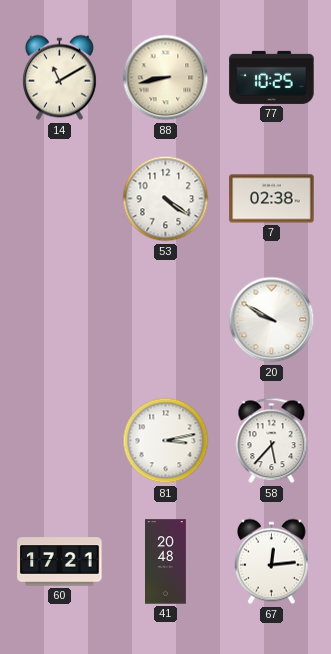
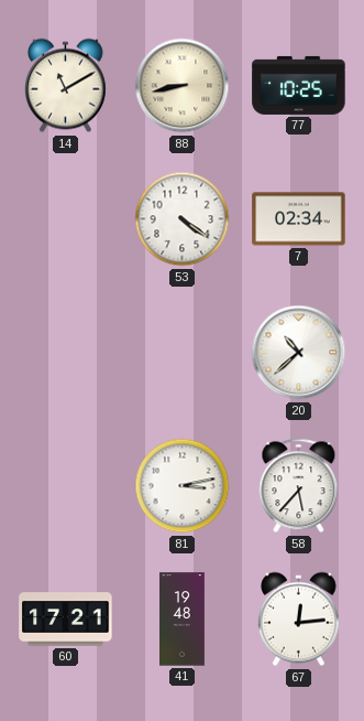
7: 02:38 -> 02:34
20: 9:50 -> 10:38
41: 20:48 -> 19:48
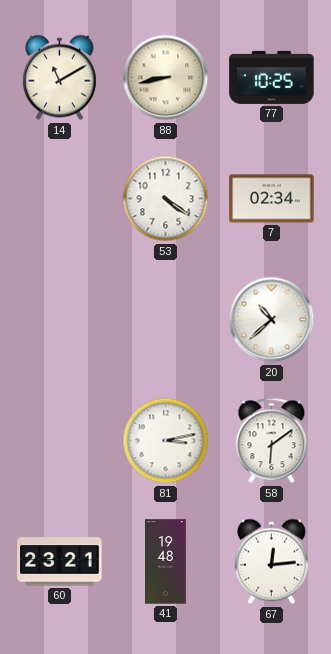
58: 5:37 -> 6:09
60: 17:21 -> 23:21
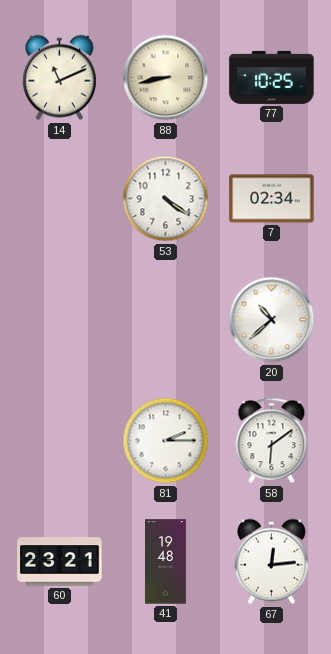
14: 11:10 -> 11:11
81: 3:13 -> 2:15
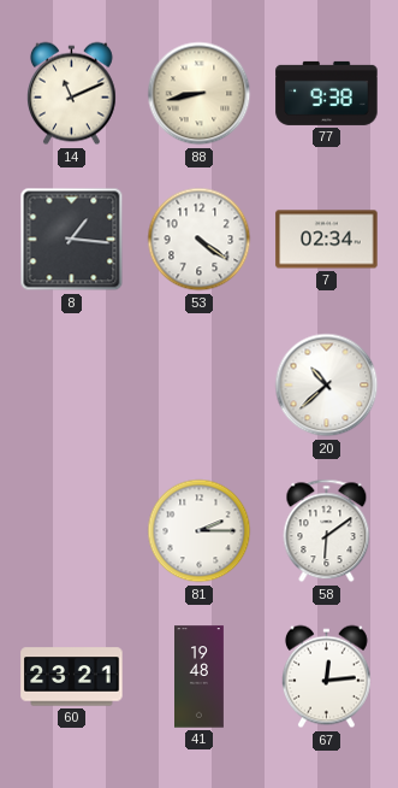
77: 10:25 -> 9:38
8: none -> 1:16
